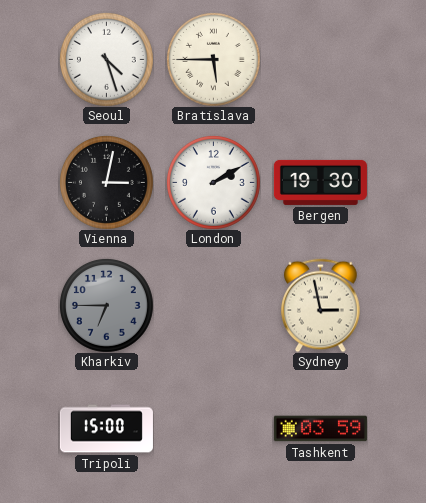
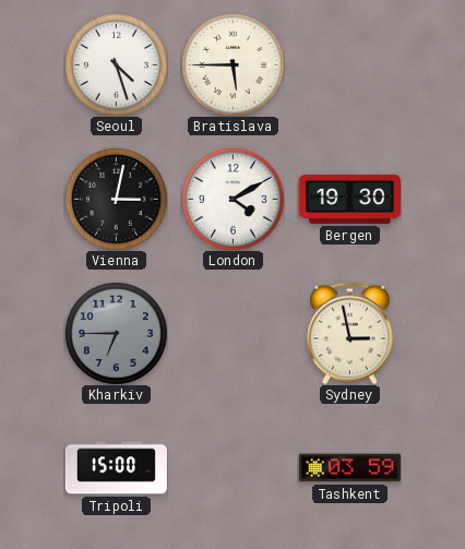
London: 2:10 -> 4:10
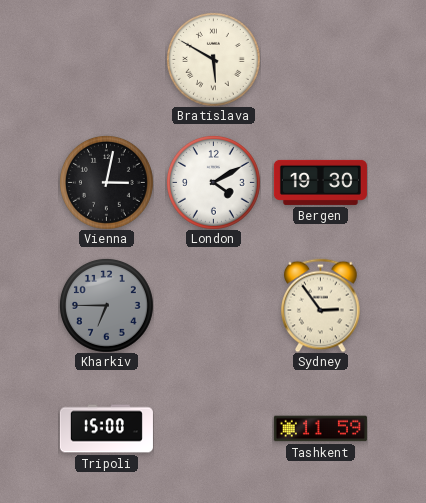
Seoul: 4:27 -> none
Bratislava: 5:45 -> 5:50
Sydney: 2:58 -> 2:54
Tashkent: 03:59 -> 11:59
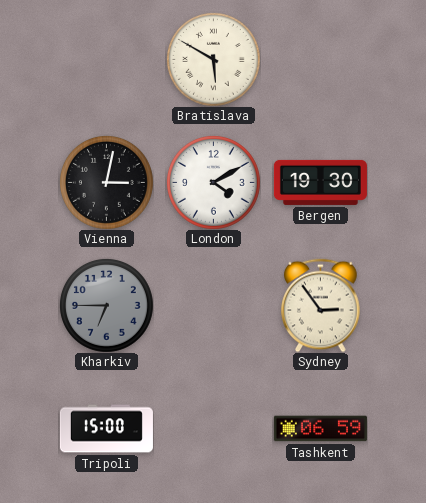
Tashkent: 11:59 -> 06:59
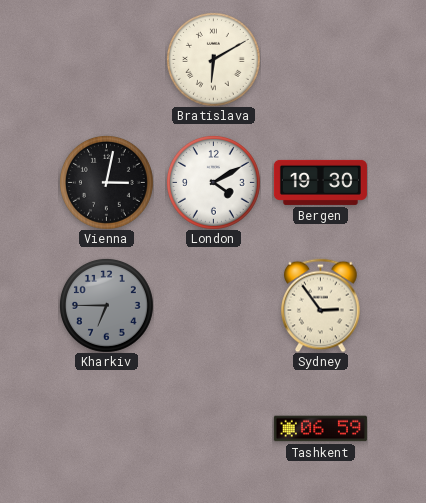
Bratislava: 5:50 -> 6:10
Tripoli: 15:00 -> none
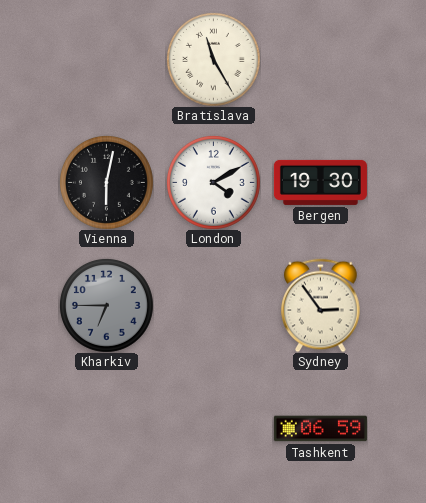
Bratislava: 6:10 -> 11:25
Vienna: 3:02 -> 6:02
